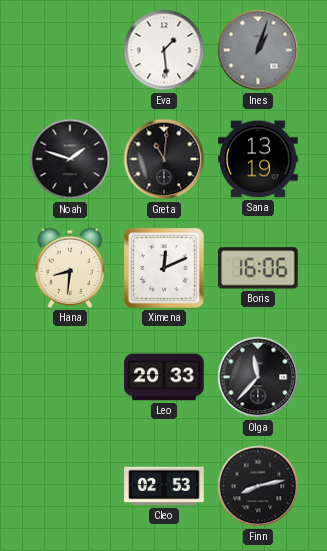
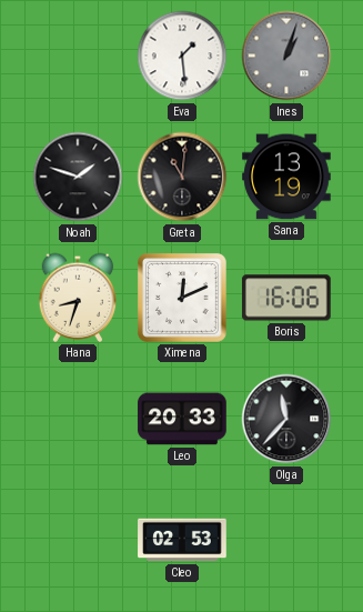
Hana: 8:31 -> 8:33
Finn: 8:13 -> none
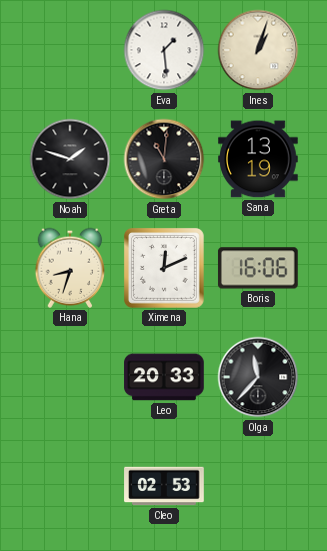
Ines dial: grey -> cream
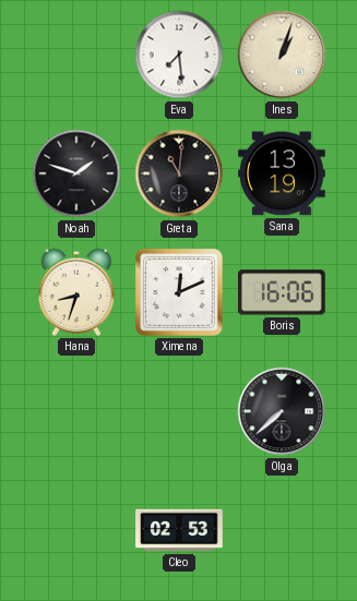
Eva: 1:29 -> 7:29
Leo: 20:33 -> none
Olga: 11:37 -> 7:38
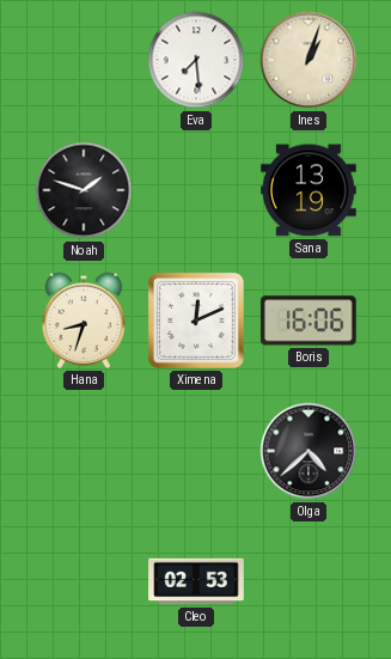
Greta: 11:01 -> none
Olga: 7:38 -> 4:38
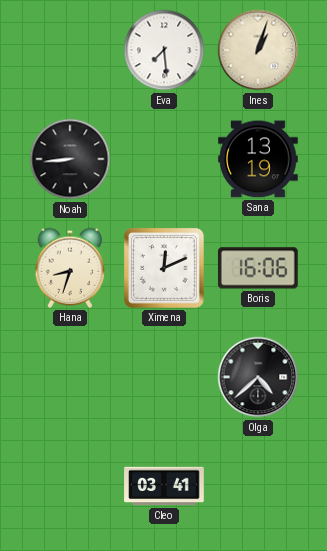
Noah: 1:48 -> 8:44
Cleo: 02:53 -> 03:41
